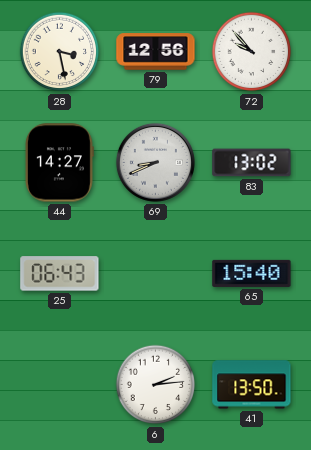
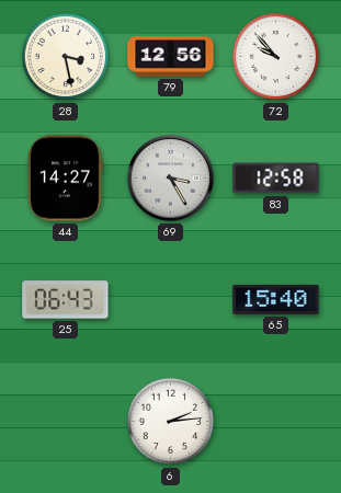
69: 8:41 -> 3:25
83: 13:02 -> 12:58
41: 13:50 -> none
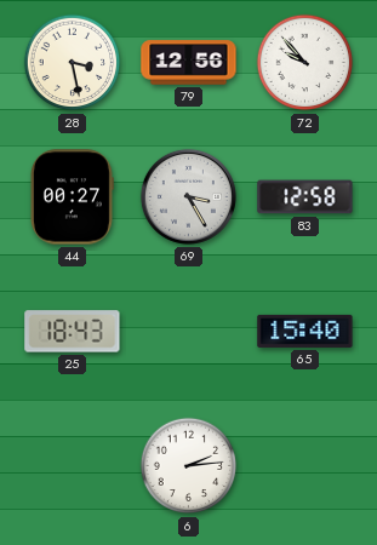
44: 14:27 -> 00:27
25: 06:43 -> 18:43
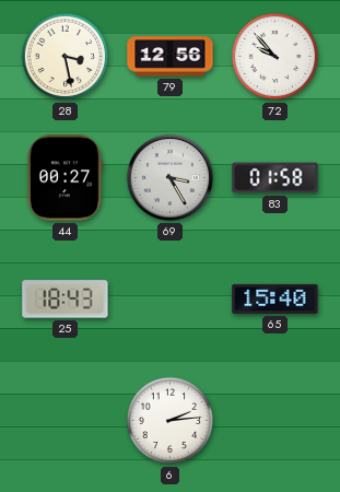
83: 12:58 -> 01:58
